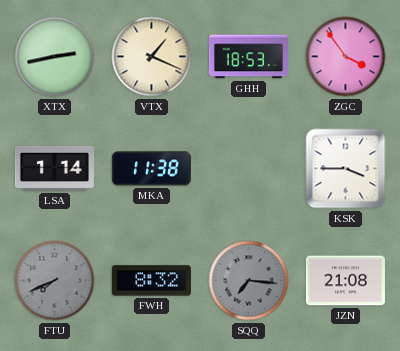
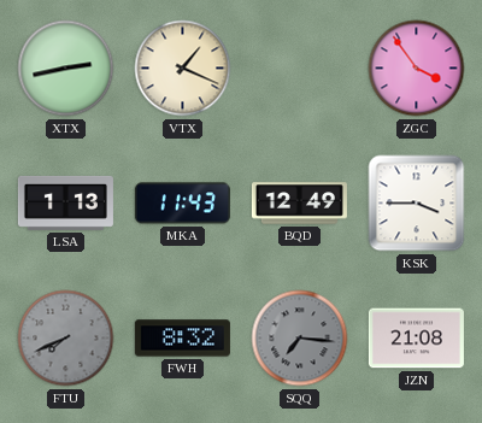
GHH: 18:53 -> none
LSA: 1:14 -> 1:13
MKA: 11:38 -> 11:43
BQD: none -> 12:49
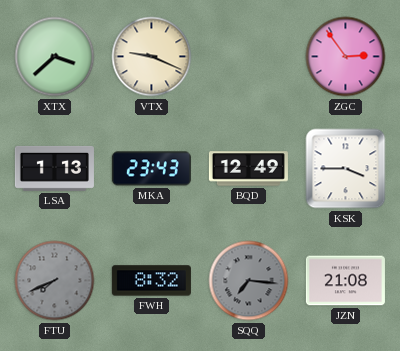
XTX: 2:43 -> 3:38
VTX: 1:19 -> 9:19
ZGC: 3:54 -> 2:54
MKA: 11:43 -> 23:43
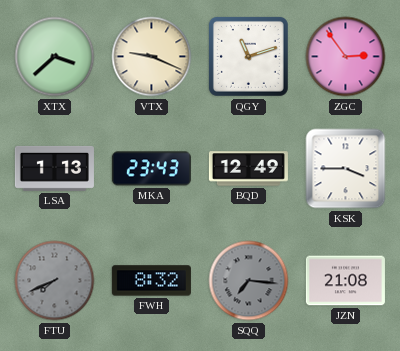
QGY: none -> 11:12
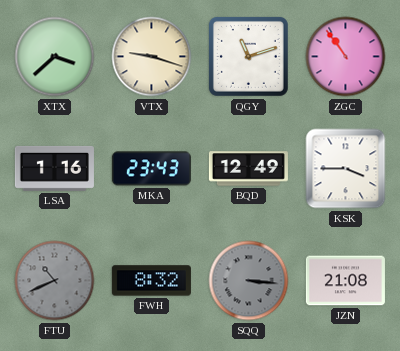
VTX: 9:19 -> 9:18
ZGC: 2:54 -> 10:54
LSA: 1:13 -> 1:16
FTU: 7:41 -> 10:41
SQQ: 7:16 -> 3:16
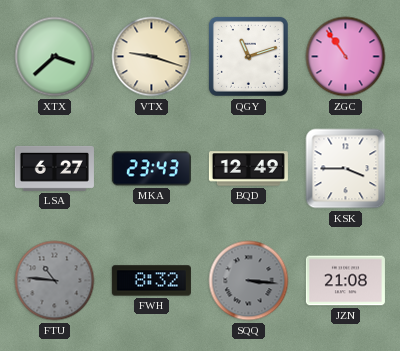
LSA: 1:16 -> 6:27
FTU: 10:41 -> 10:46
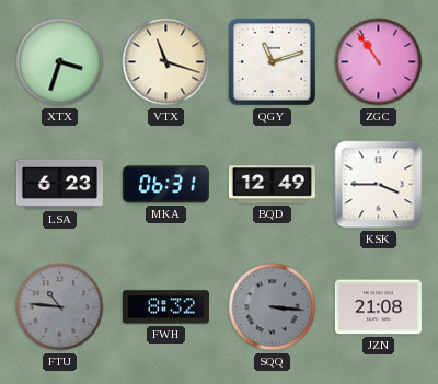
XTX: 3:38 -> 3:33
VTX: 9:18 -> 11:18
LSA: 6:27 -> 6:23
MKA: 23:43 -> 06:31
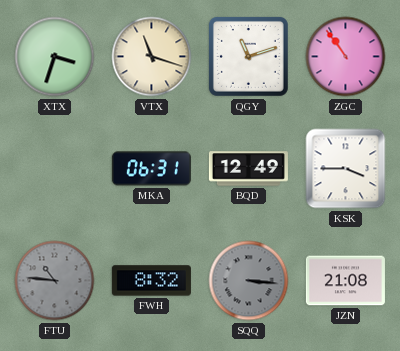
LSA: 6:23 -> none
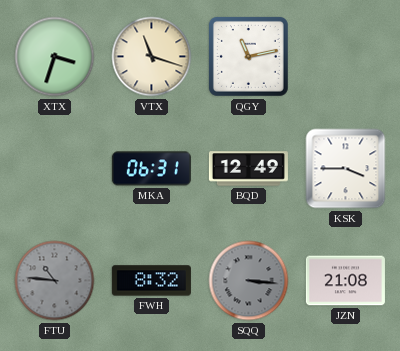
QGY: 11:12 -> 11:13
ZGC: 10:54 -> none
